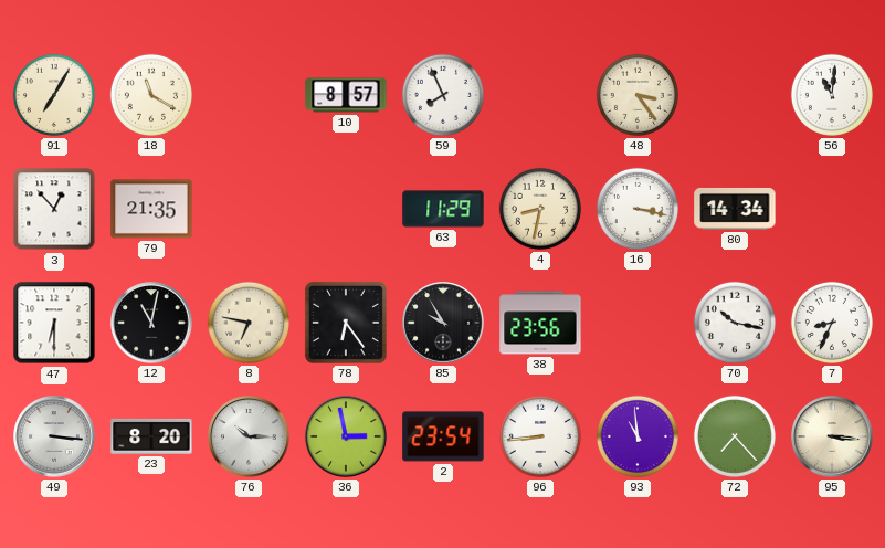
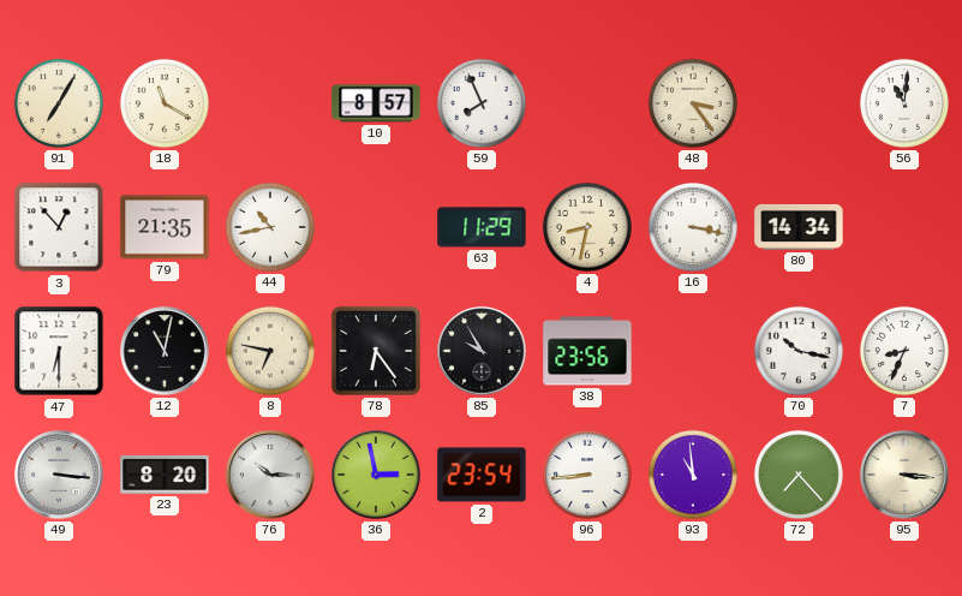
44: none -> 10:43
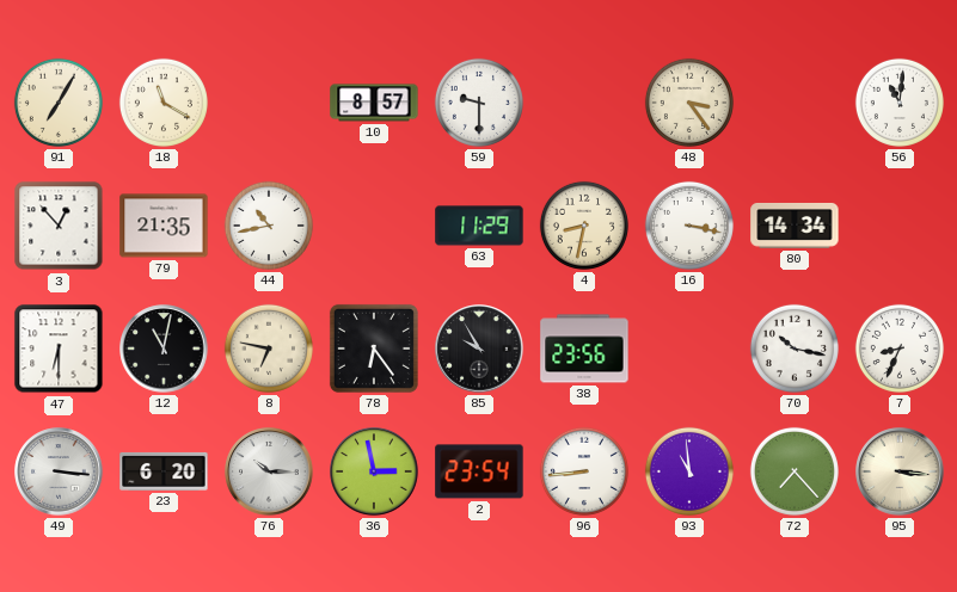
59: 7:56 -> 9:30
23: 8:20 -> 6:20
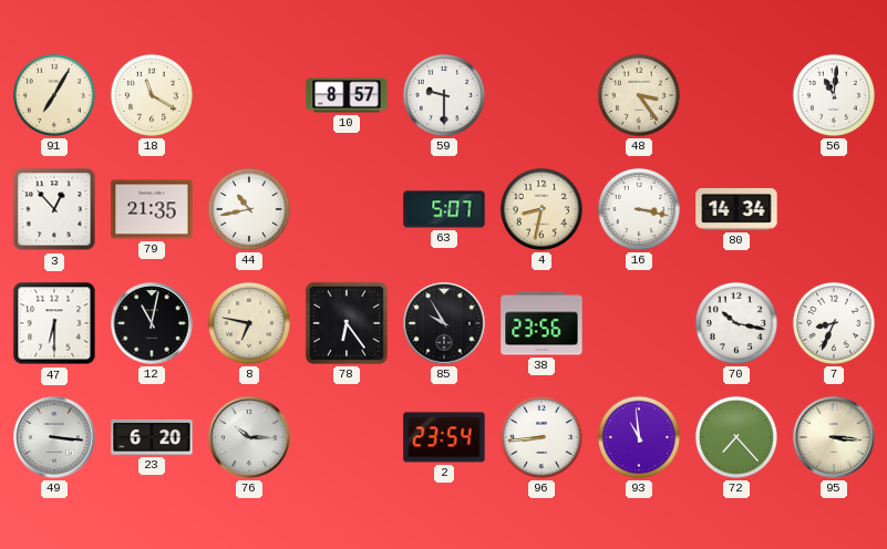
63: 11:29 -> 5:07
36: 2:58 -> none
